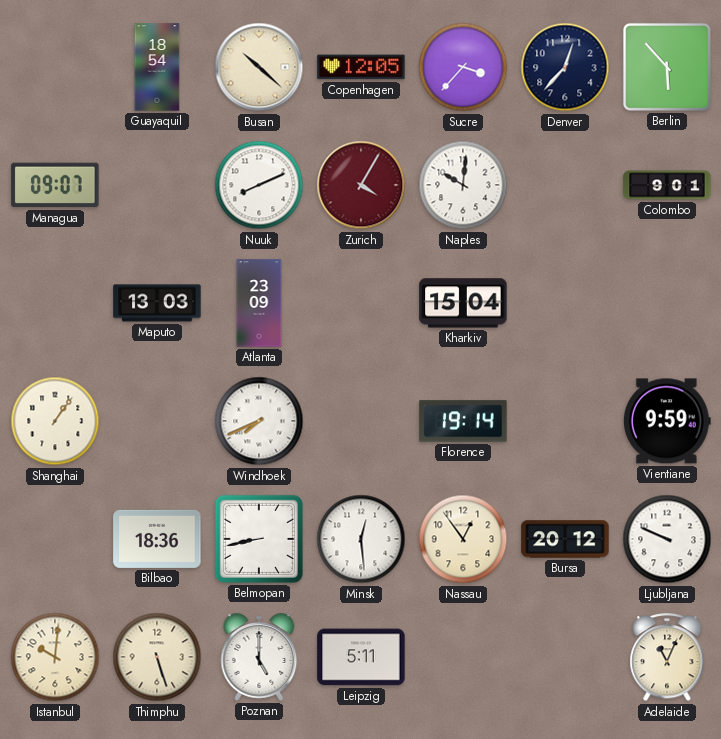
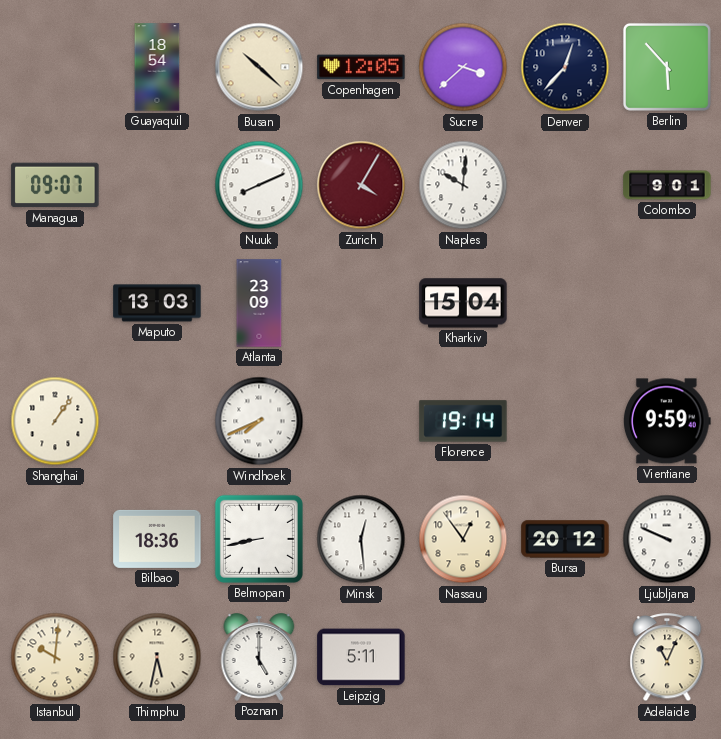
Sucre: 3:37 -> 3:38
Thimphu: 5:27 -> 5:32
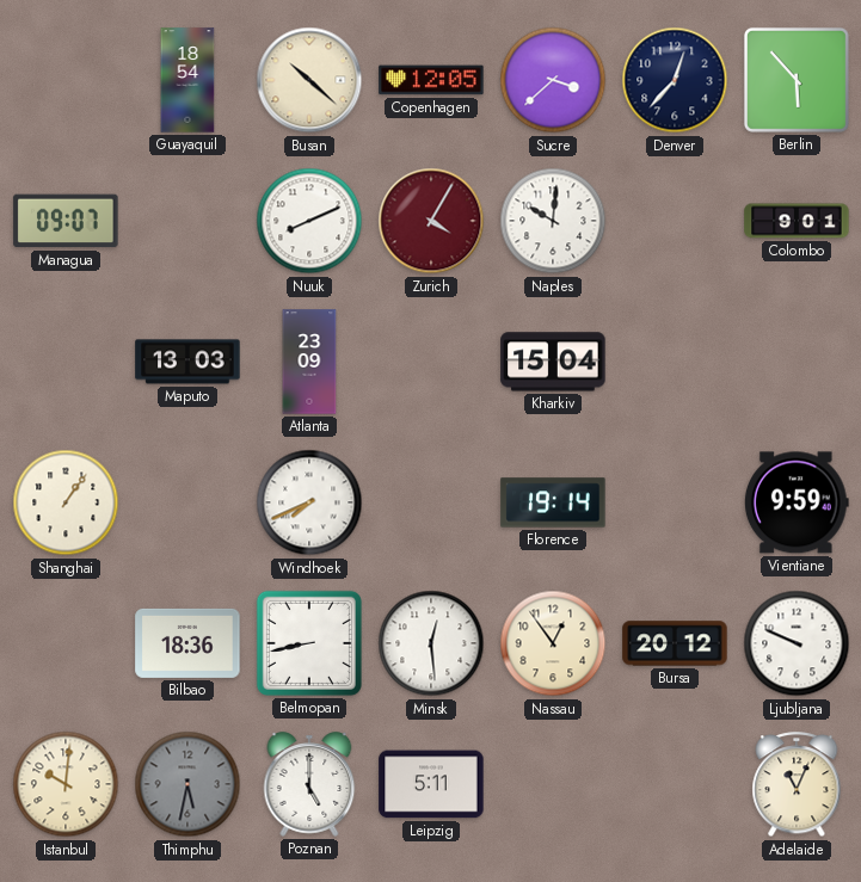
Thimphu dial: cream -> grey
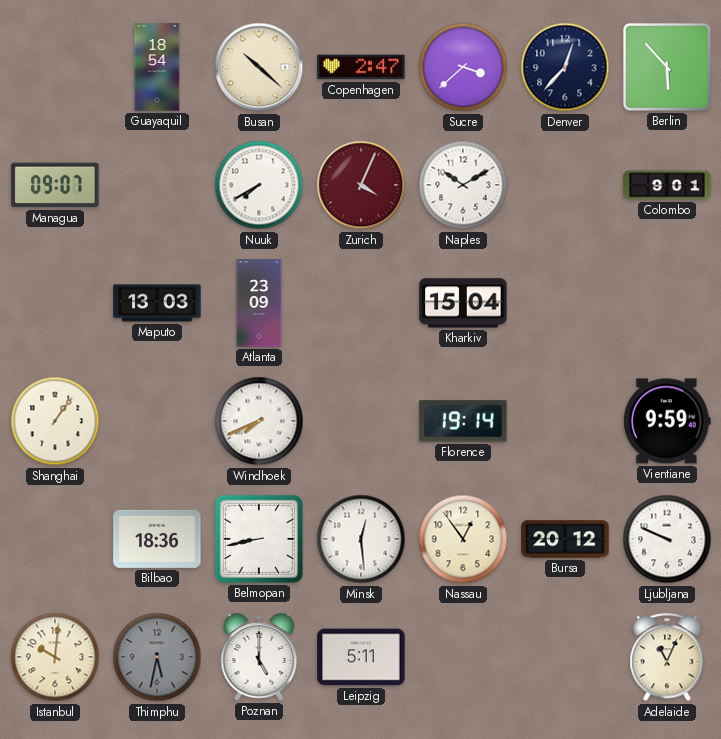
Copenhagen: 12:05 -> 2:47
Nuuk: 8:11 -> 7:40
Zurich: 4:05 -> 4:04
Naples: 10:01 -> 10:10
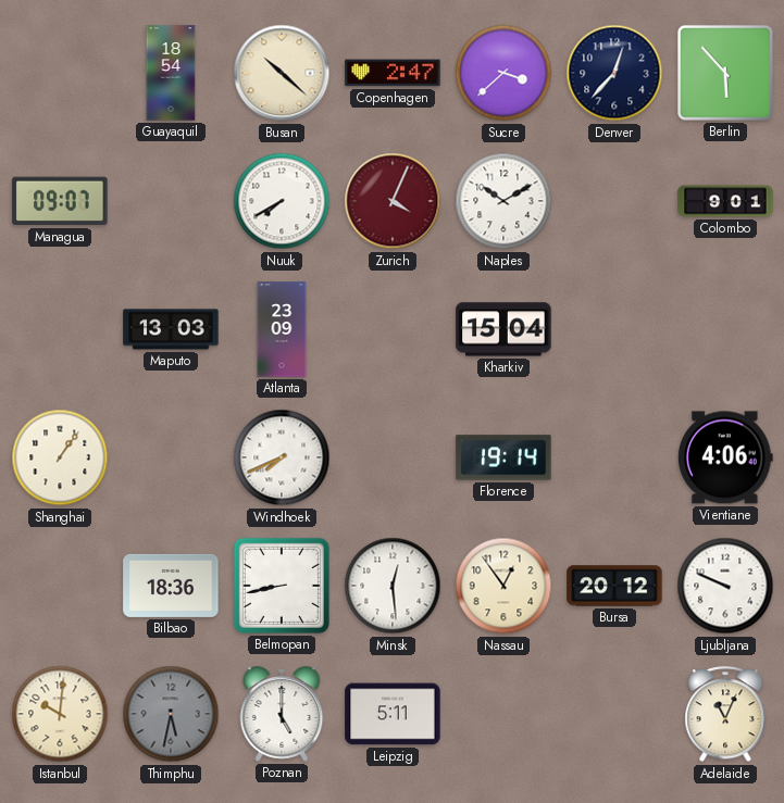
Vientiane: 9:59 -> 4:06
